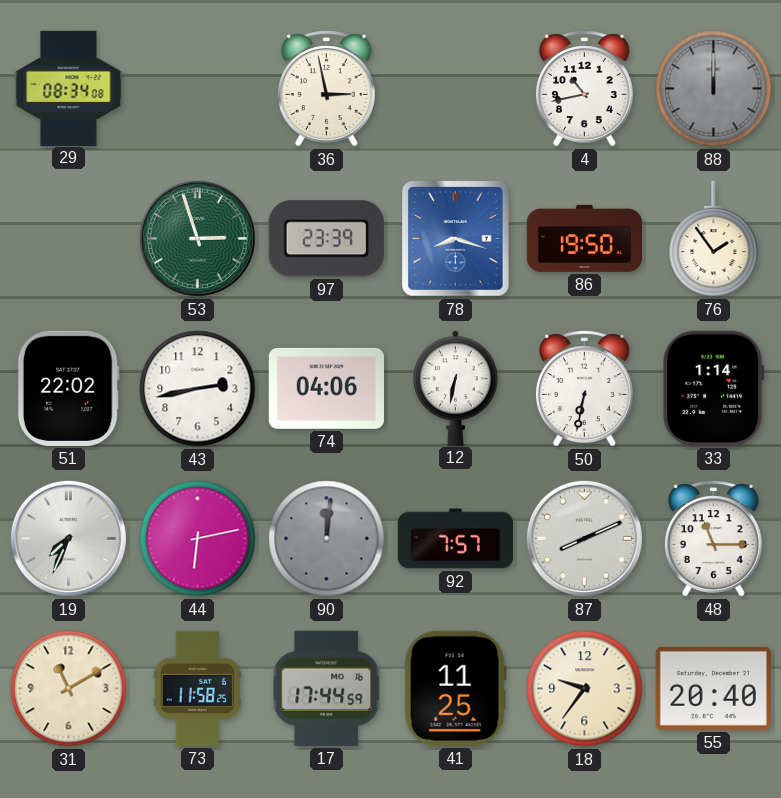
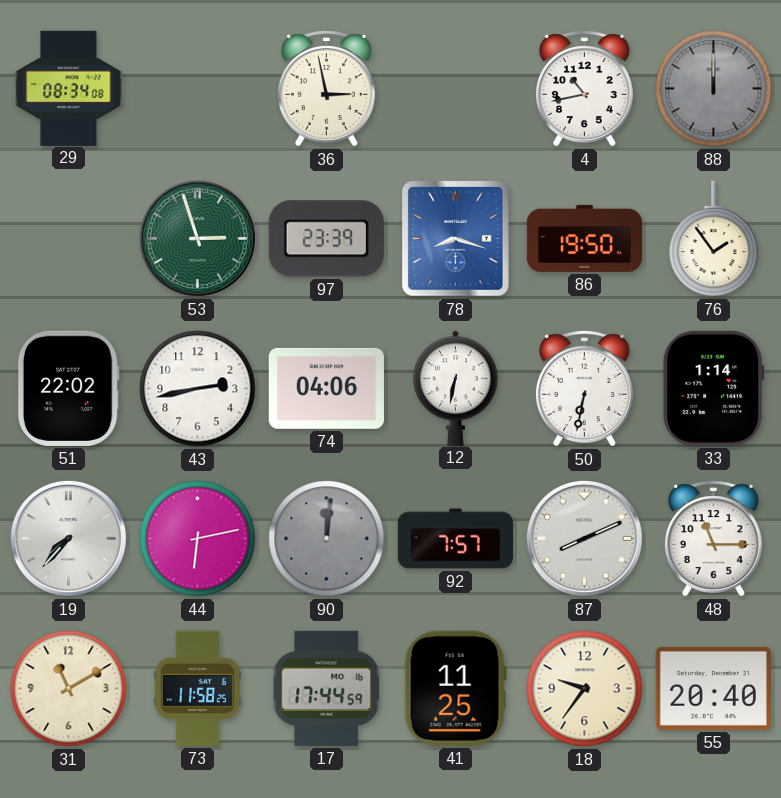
19: 7:34 -> 7:37
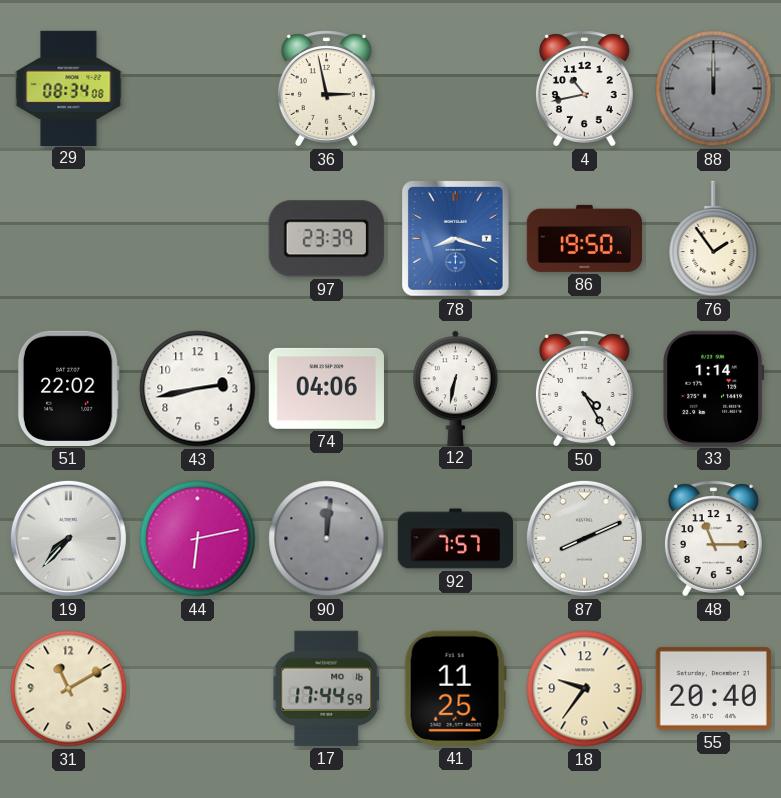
53: 2:57 -> none
50: 6:32 -> 4:25
73: 11:58 -> none
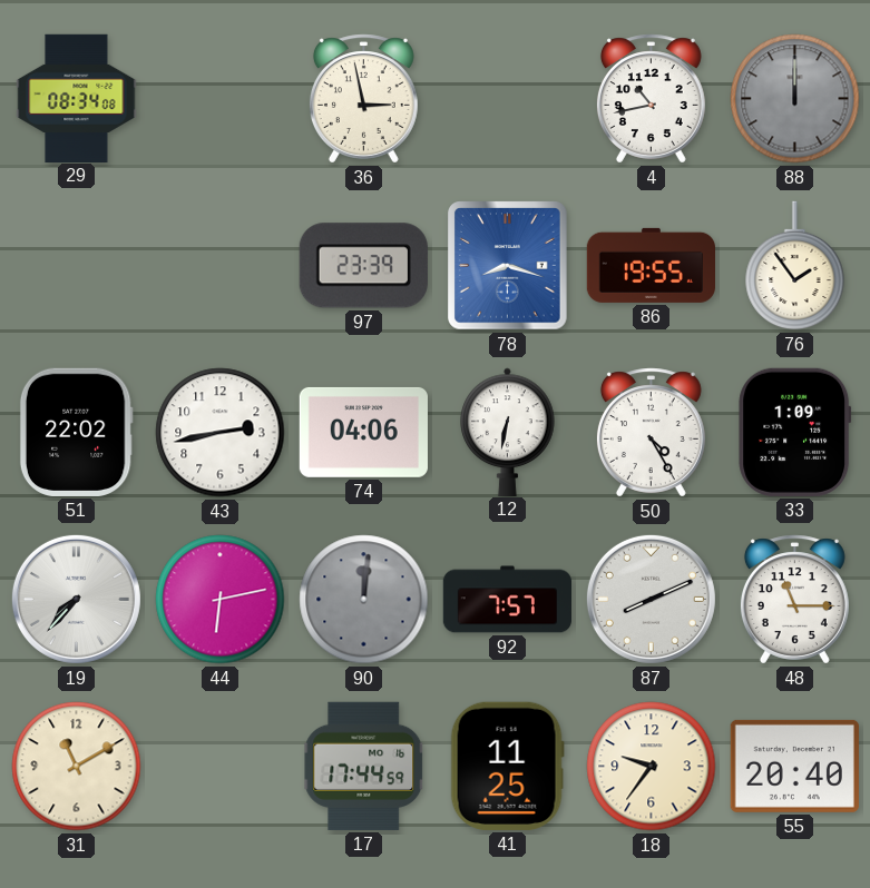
86: 19:50 -> 19:55
33: 1:14 -> 1:09
